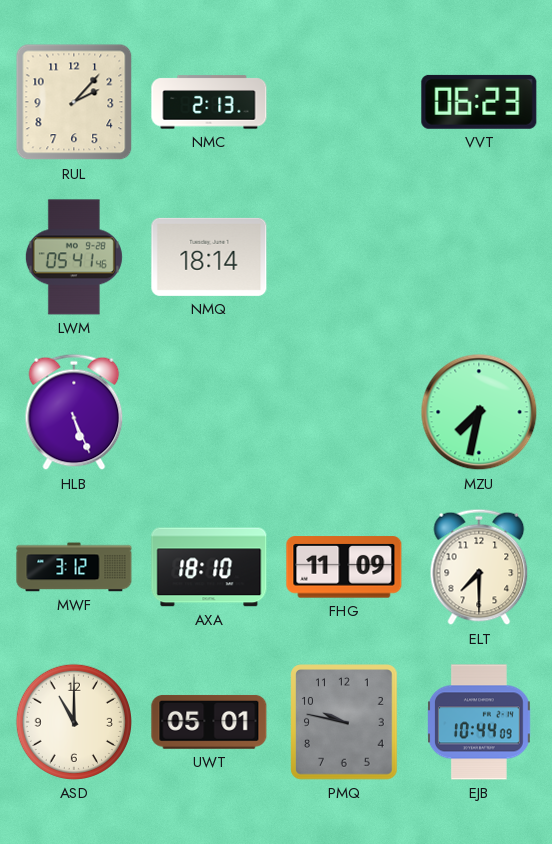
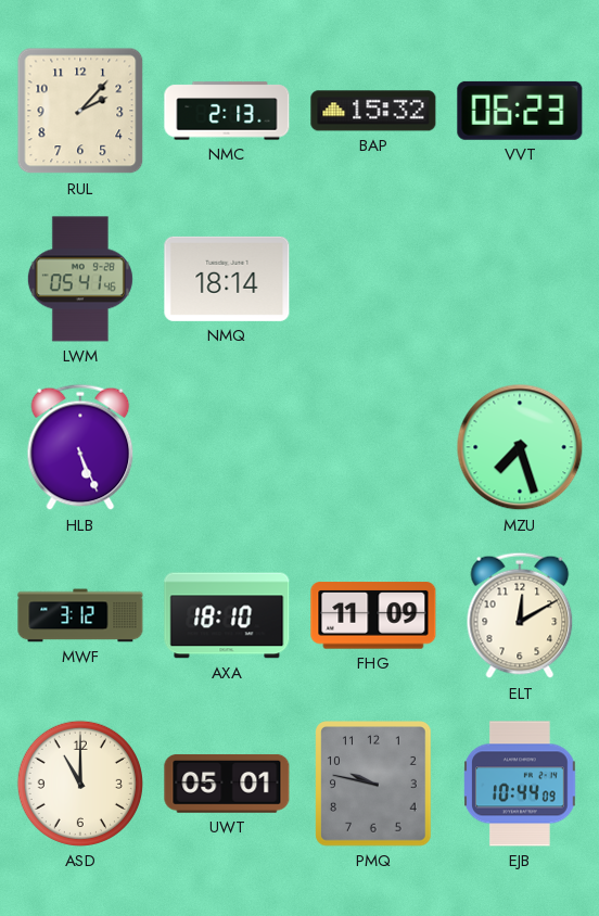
BAP: none -> 15:32
MZU: 7:32 -> 7:27
ELT: 7:30 -> 12:10
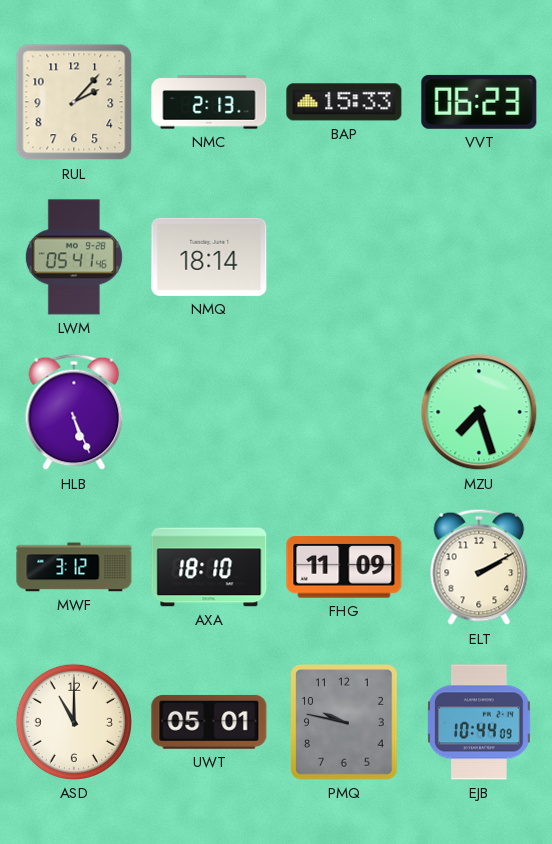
BAP: 15:32 -> 15:33
ELT: 12:10 -> 2:10
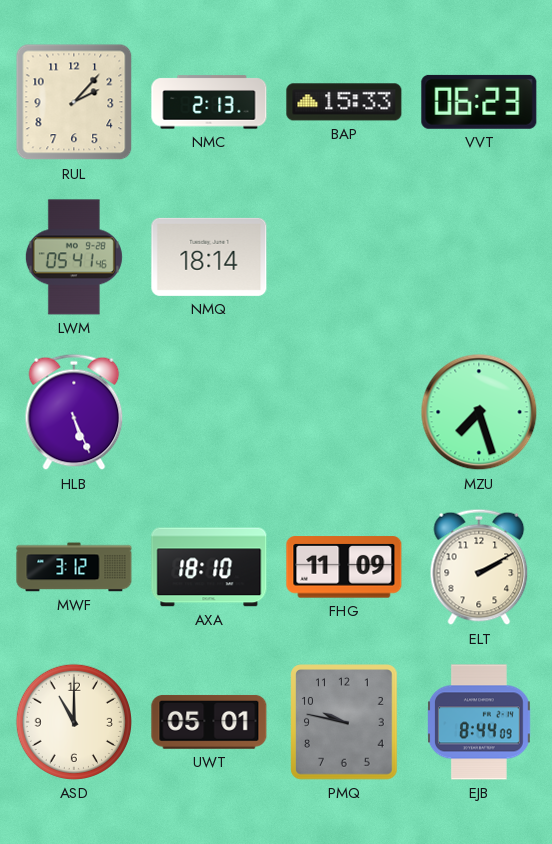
EJB: 10:44 -> 8:44
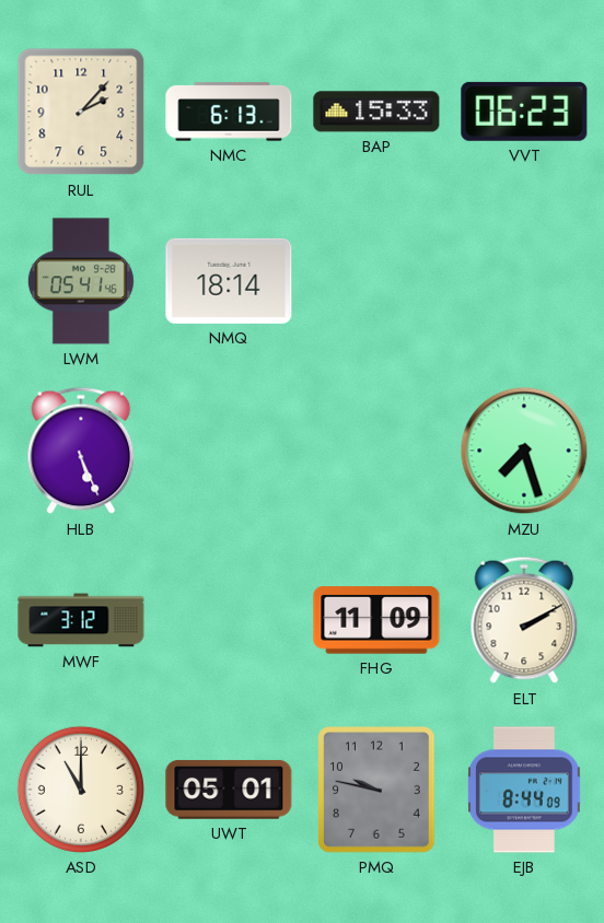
NMC: 2:13 -> 6:13
AXA: 18:10 -> none
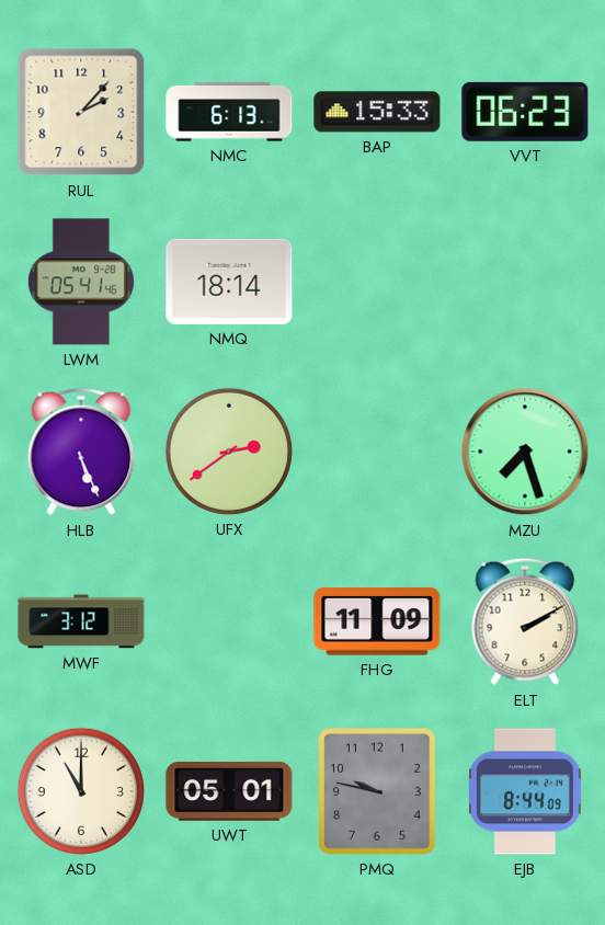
UFX: none -> 2:39
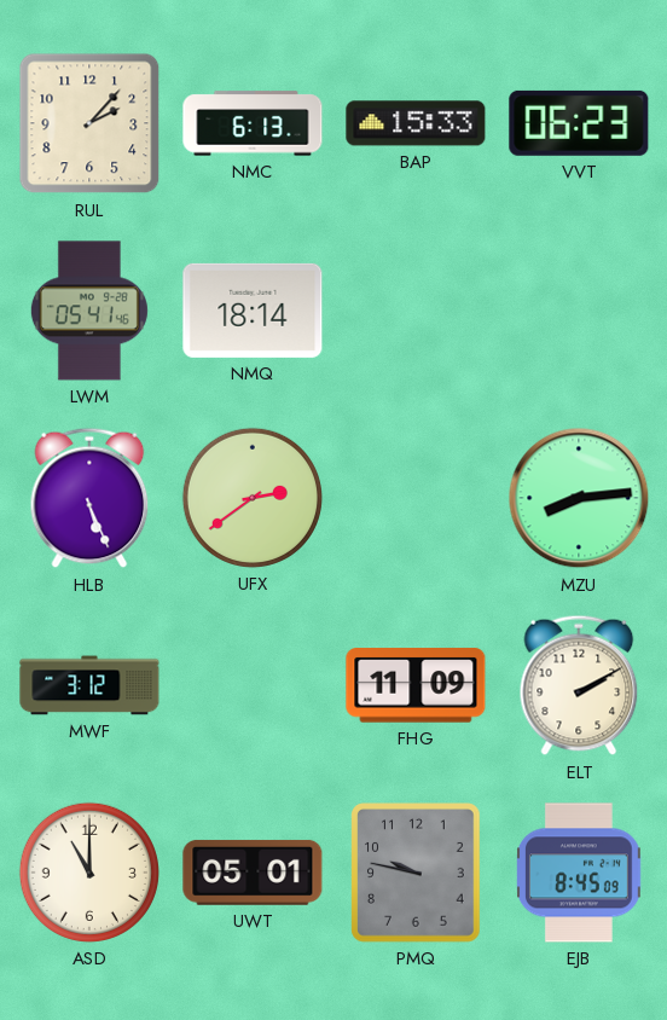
MZU: 7:27 -> 8:14
EJB: 8:44 -> 8:45
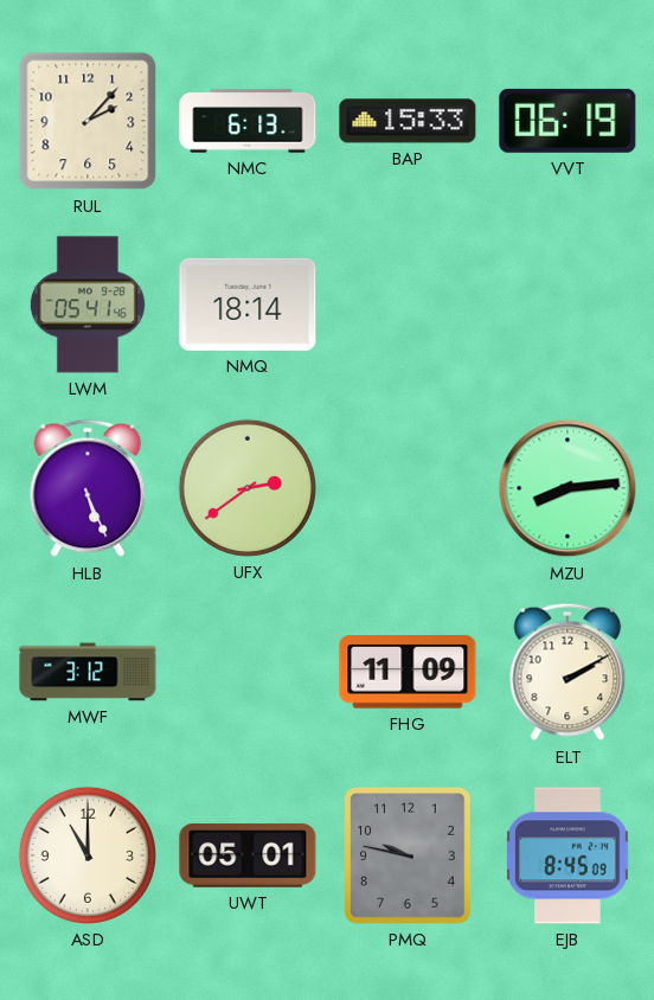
VVT: 06:23 -> 06:19
